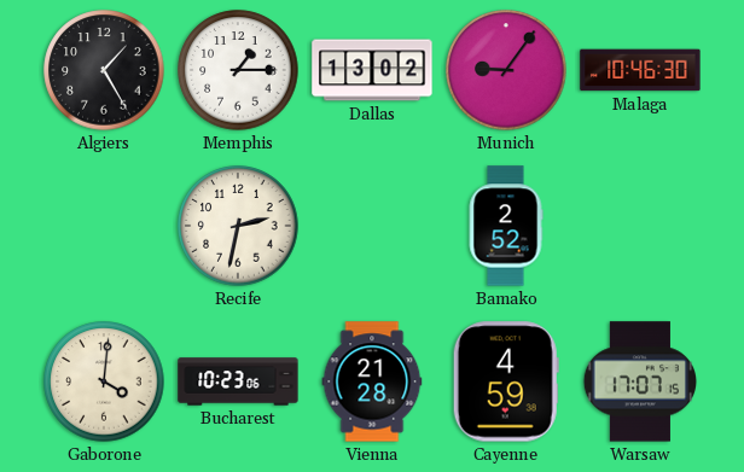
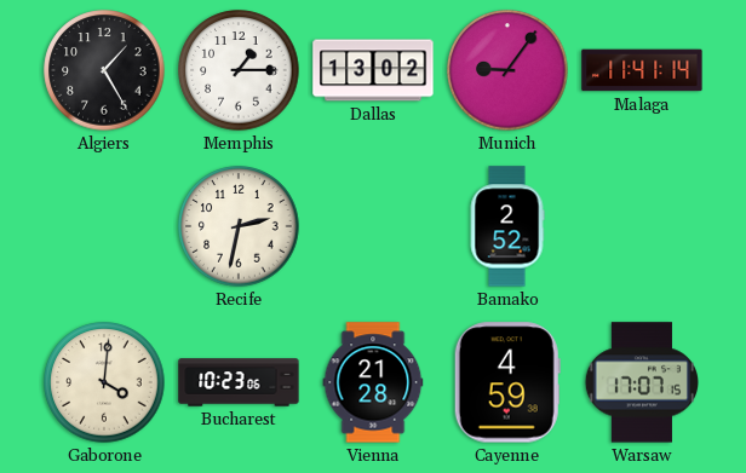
Malaga: 10:46 -> 11:41
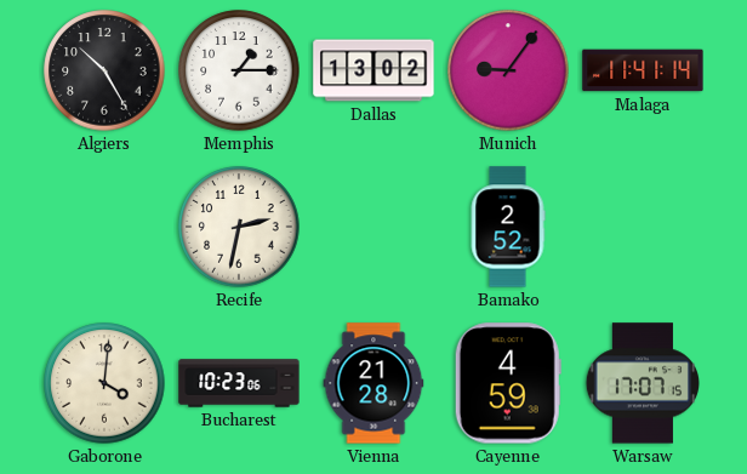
Algiers: 1:25 -> 10:25
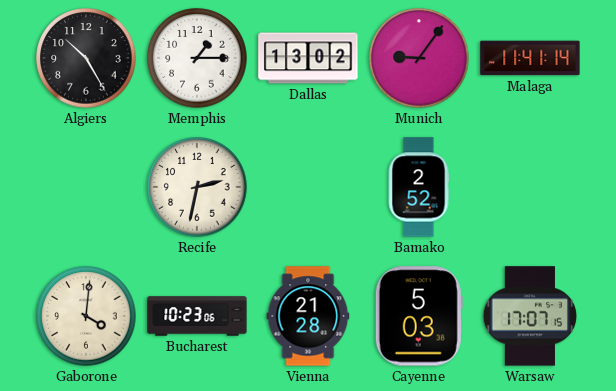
Cayenne: 4:59 -> 5:03
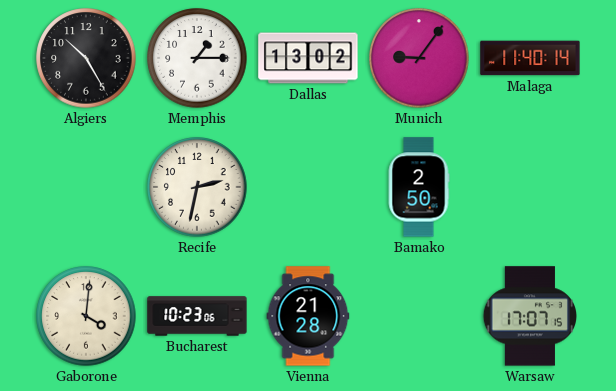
Malaga: 11:41 -> 11:40
Bamako: 2:52 -> 2:50
Cayenne: 5:03 -> none
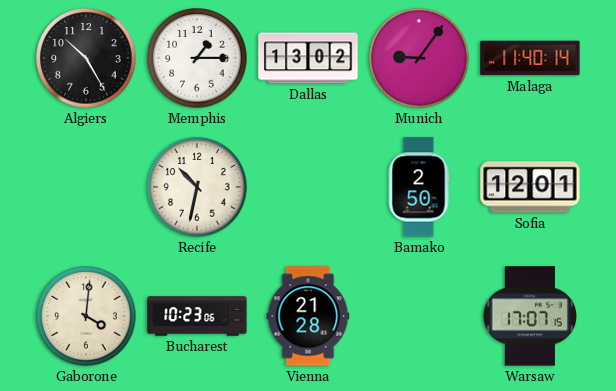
Recife: 2:32 -> 10:32
Sofia: none -> 12:01
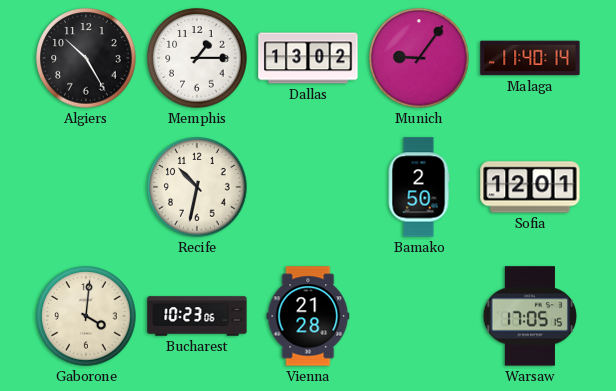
Warsaw: 17:07 -> 17:05
